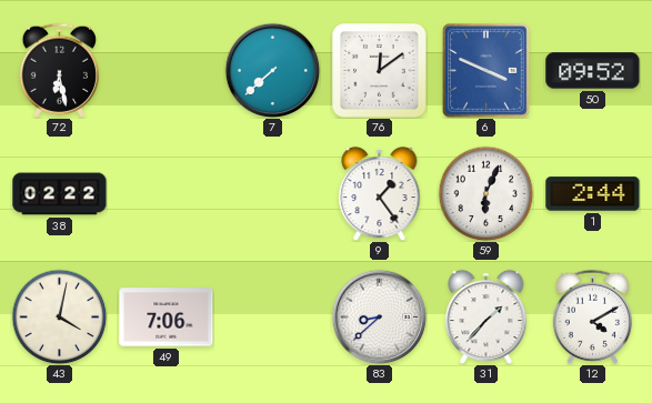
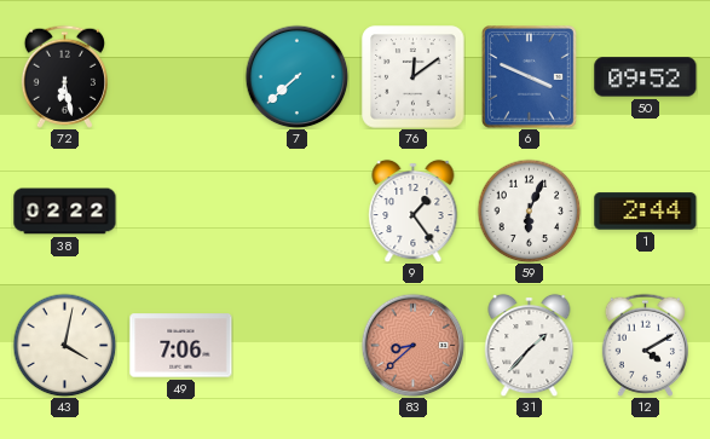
83 dial: white -> salmon
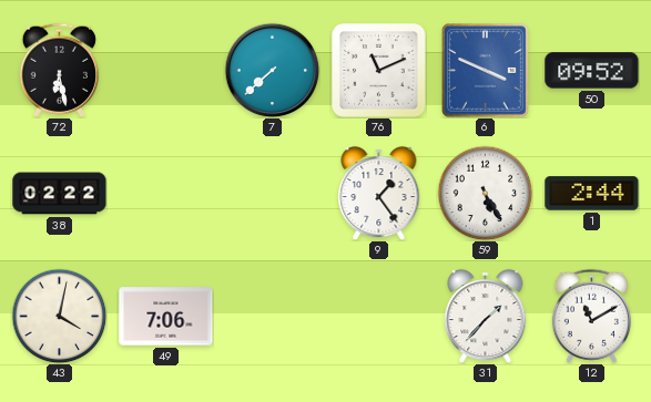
76: 12:09 -> 11:11
59: 6:04 -> 5:25
83: 8:38 -> none
12: 4:10 -> 11:10
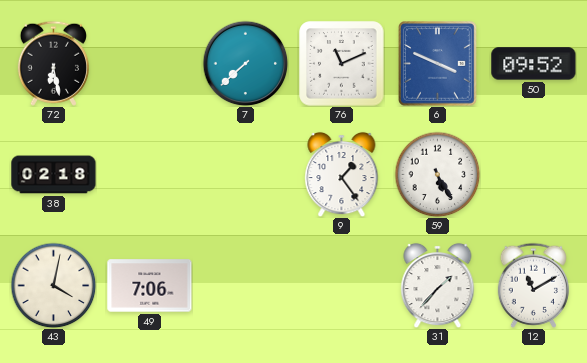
38: 02:22 -> 02:18
1: 2:44 -> none
